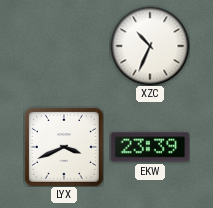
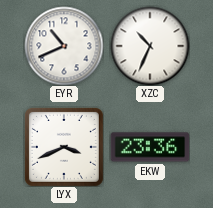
EYR: none -> 10:41
EKW: 23:39 -> 23:36
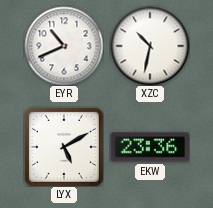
XZC: 10:34 -> 10:32
LYX: 3:41 -> 5:10
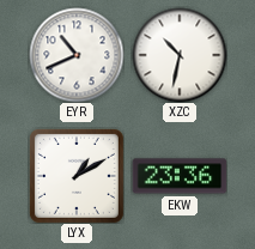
LYX: 5:10 -> 1:10
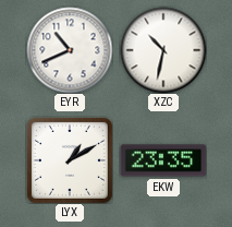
EKW: 23:36 -> 23:35
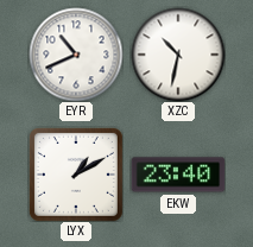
EKW: 23:35 -> 23:40
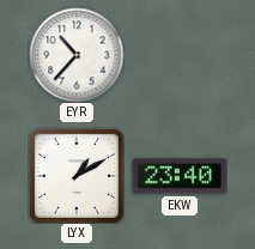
EYR: 10:41 -> 10:37
XZC: 10:32 -> none
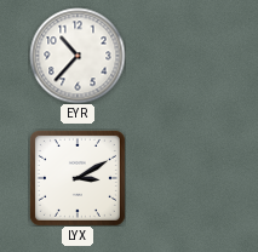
LYX: 1:10 -> 3:10
EKW: 23:40 -> none
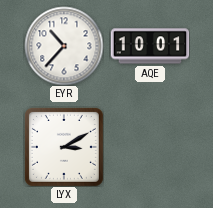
AQE: none -> 10:01
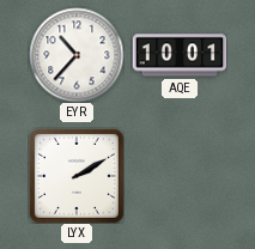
LYX: 3:10 -> 2:10
